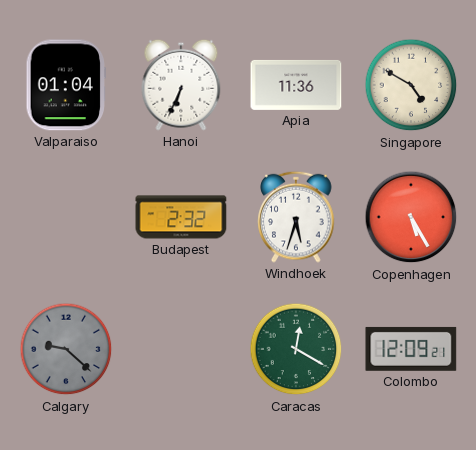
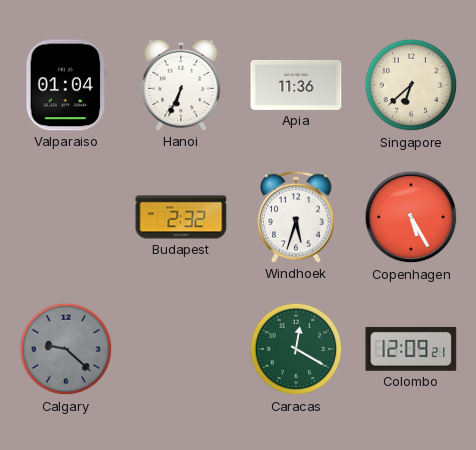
Singapore: 4:50 -> 6:38
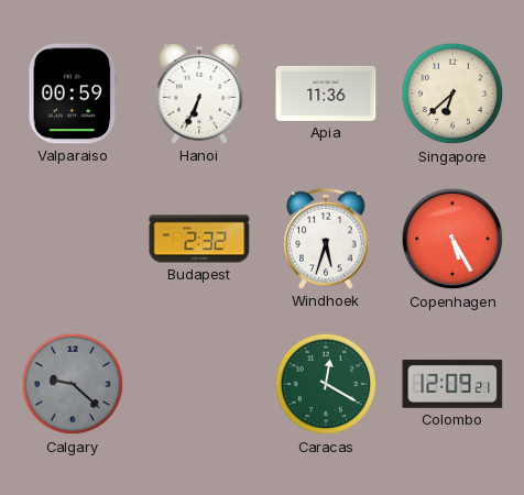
Valparaiso: 01:04 -> 00:59
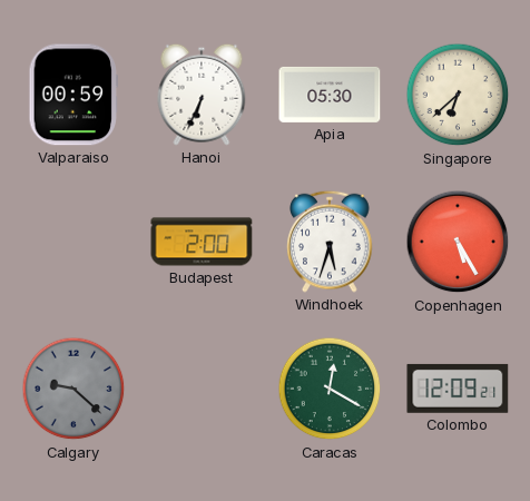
Apia: 11:36 -> 05:30
Budapest: 2:32 -> 2:00
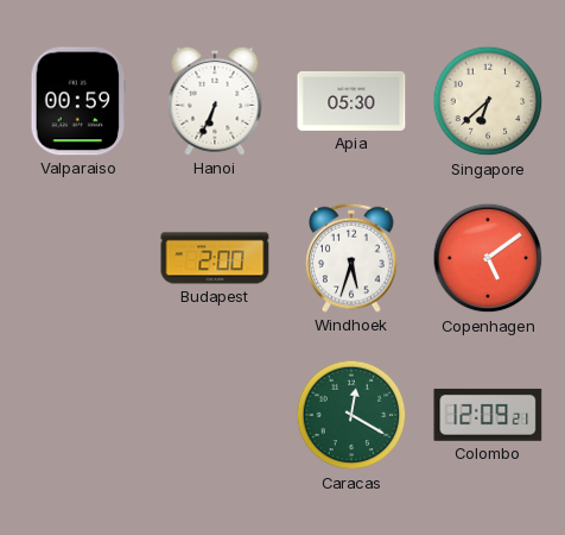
Copenhagen: 5:25 -> 5:09
Calgary: 9:22 -> none
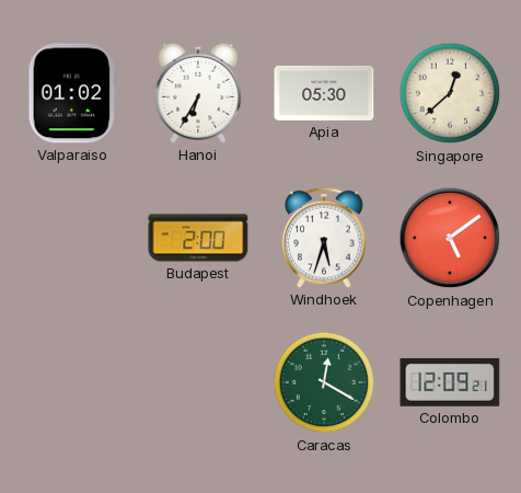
Valparaiso: 00:59 -> 01:02
Hanoi: 6:34 -> 6:35
Singapore: 6:38 -> 12:38
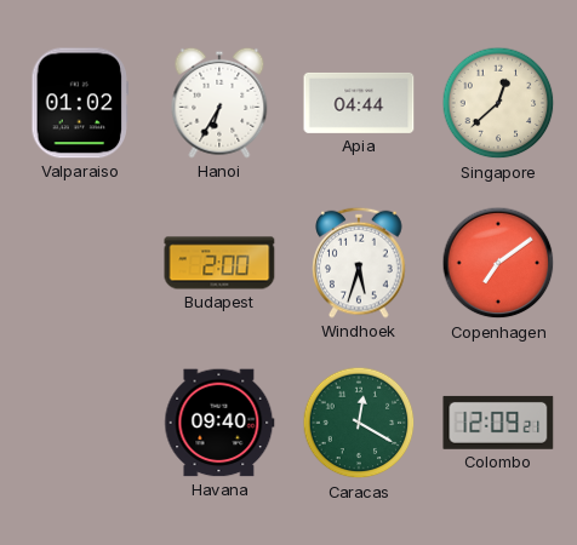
Apia: 05:30 -> 04:44
Copenhagen: 5:09 -> 7:09
Havana: none -> 09:40
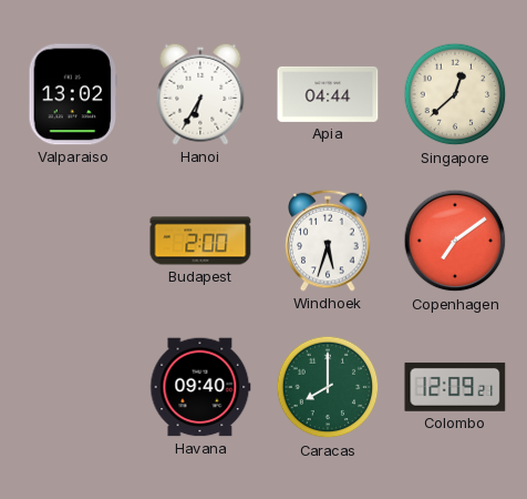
Valparaiso: 01:02 -> 13:02
Caracas: 12:20 -> 8:00
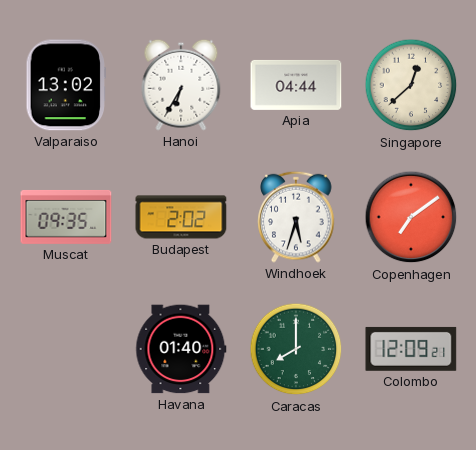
Muscat: none -> 09:35
Budapest: 2:00 -> 2:02
Havana: 09:40 -> 01:40
